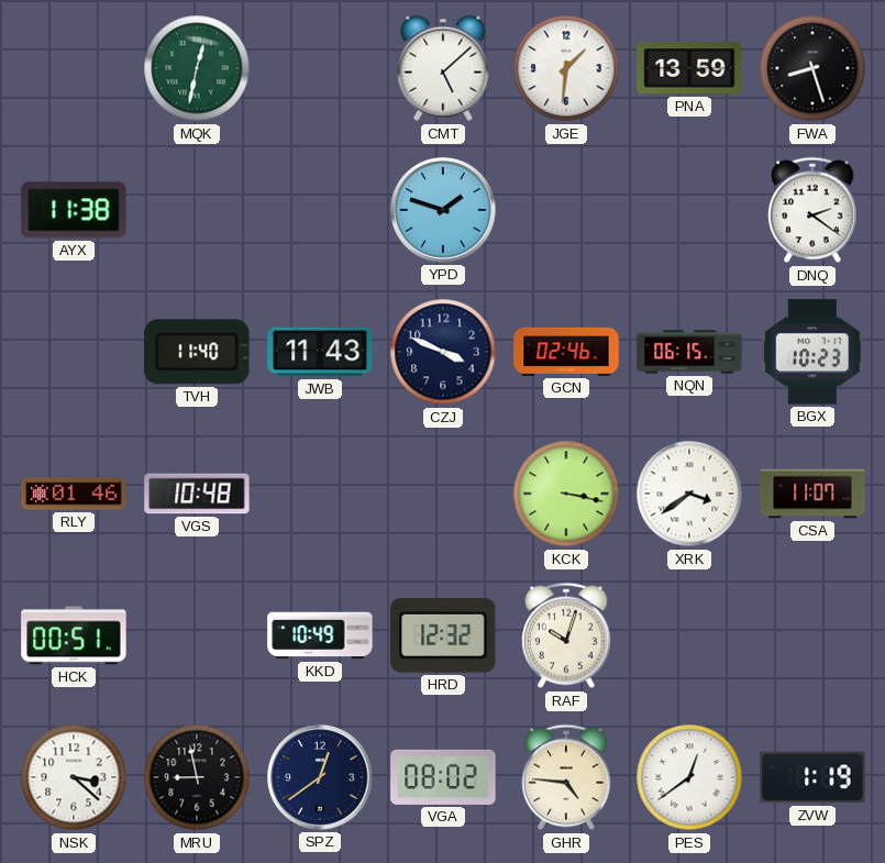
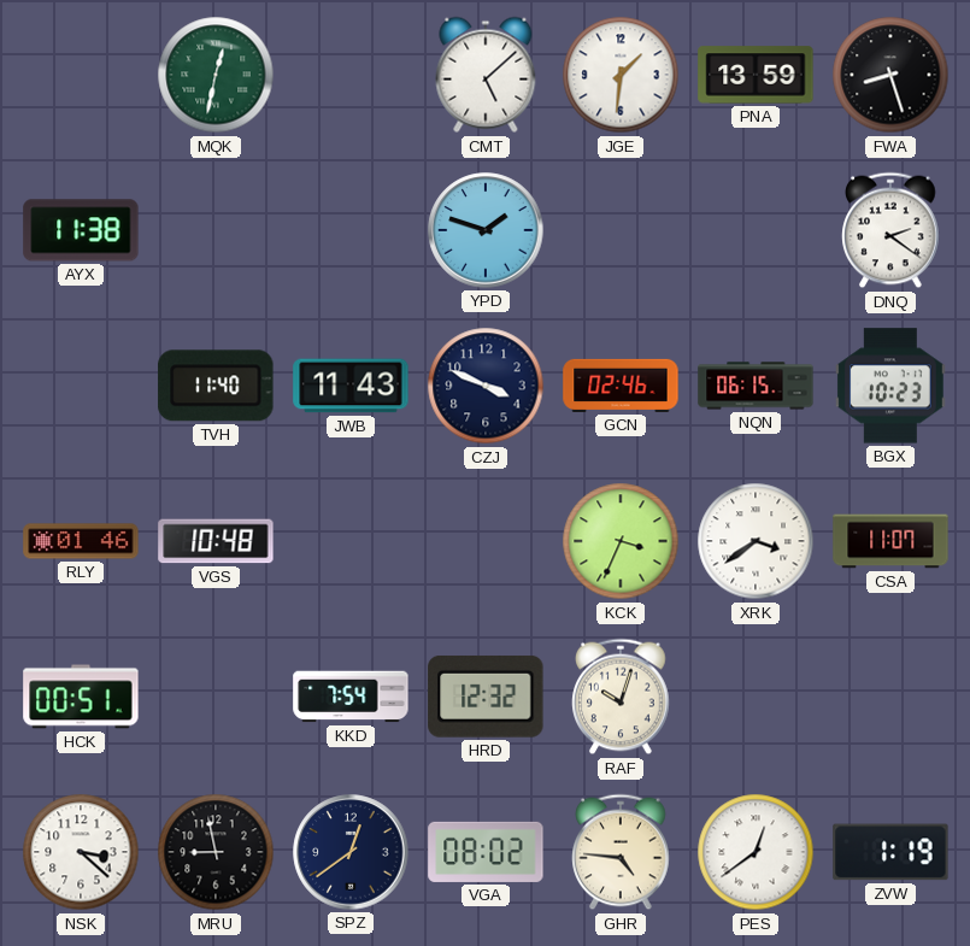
KCK: 3:17 -> 3:34
KKD: 10:49 -> 7:54
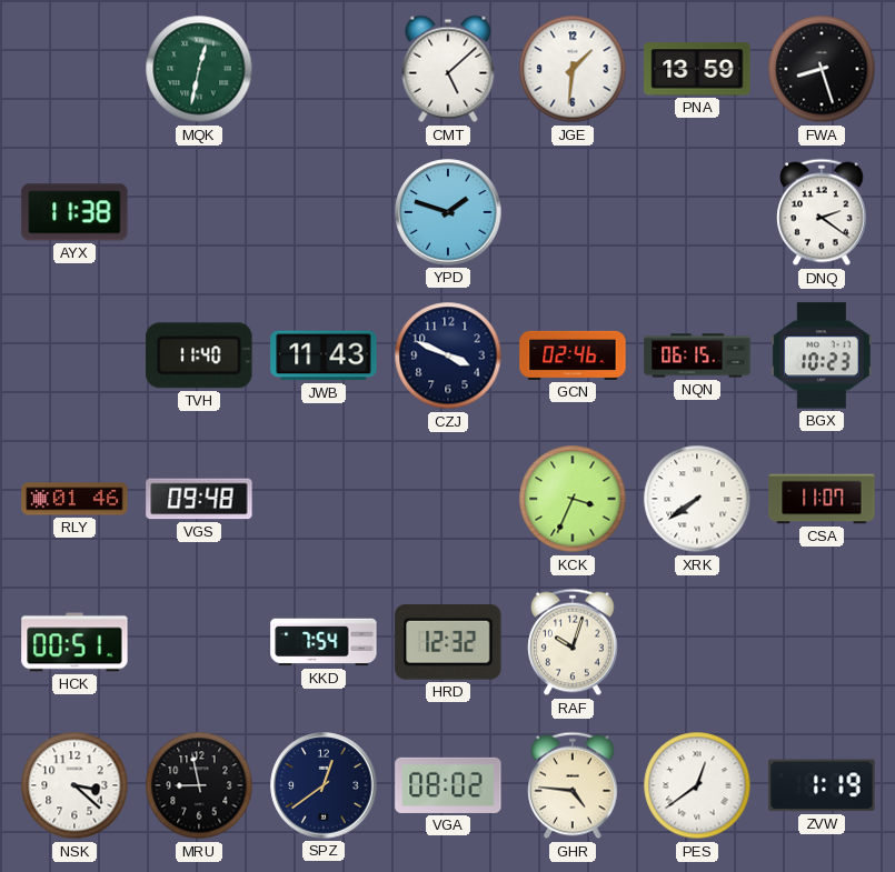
VGS: 10:48 -> 09:48
XRK: 3:39 -> 7:39
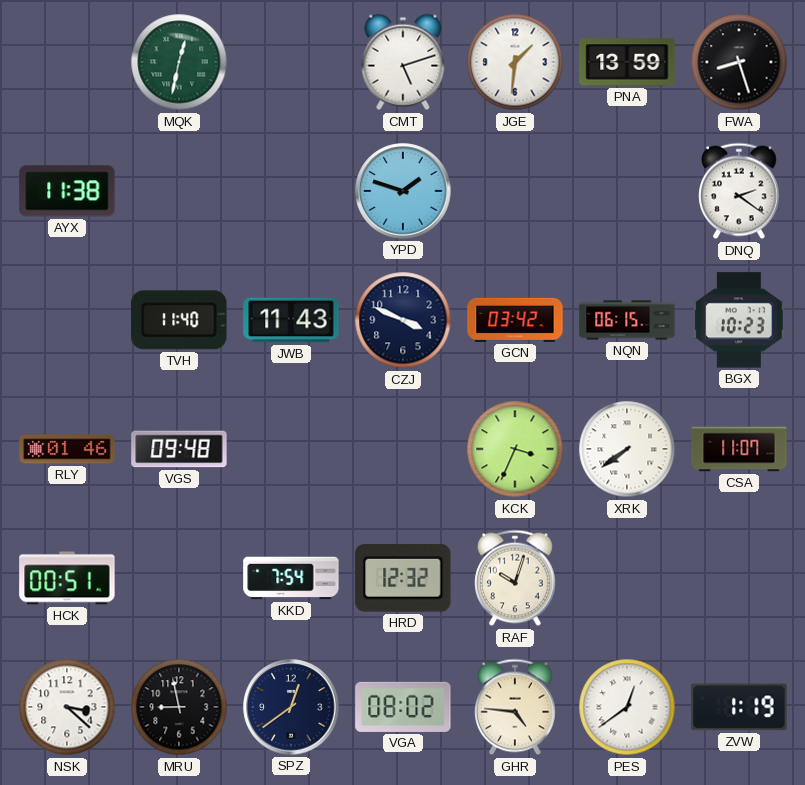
CMT: 5:08 -> 5:12
GCN: 02:46 -> 03:42
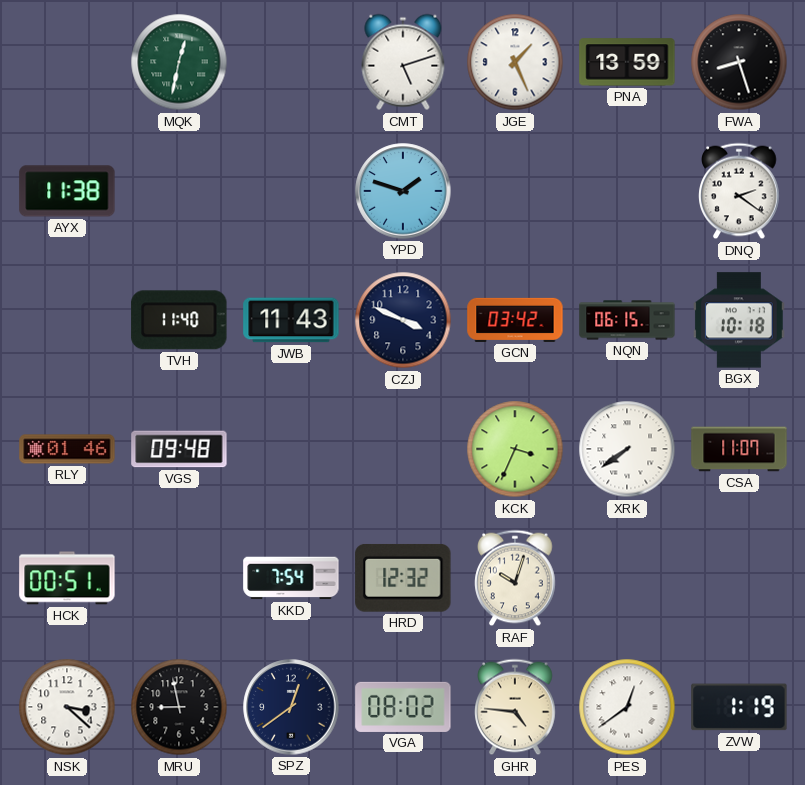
JGE: 1:31 -> 1:26
BGX: 10:23 -> 10:18
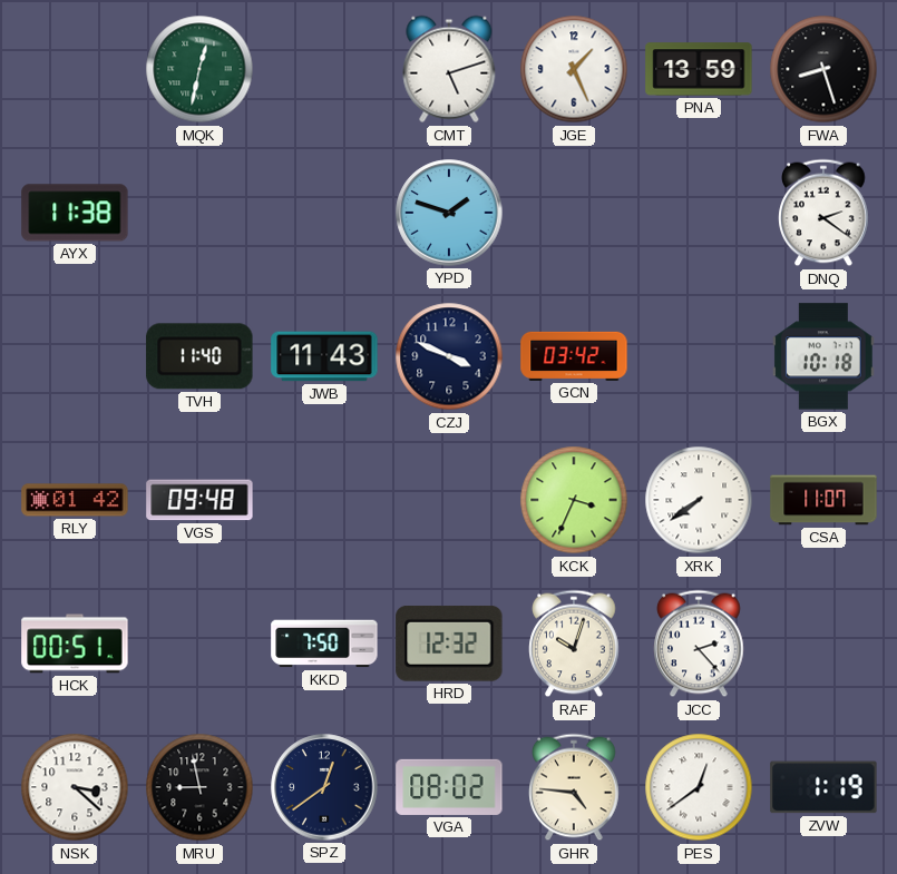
NQN: 06:15 -> none
RLY: 01:46 -> 01:42
KKD: 7:54 -> 7:50
JCC: none -> 2:23
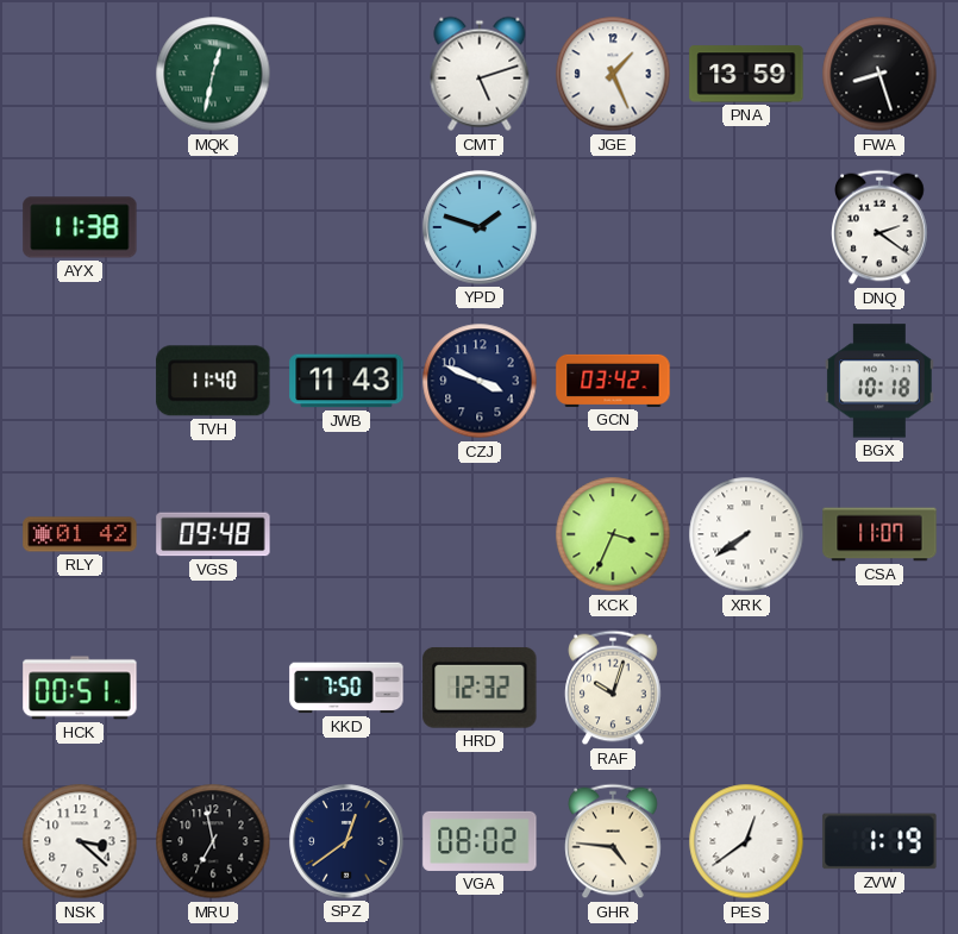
JCC: 2:23 -> none
MRU: 8:58 -> 6:58
